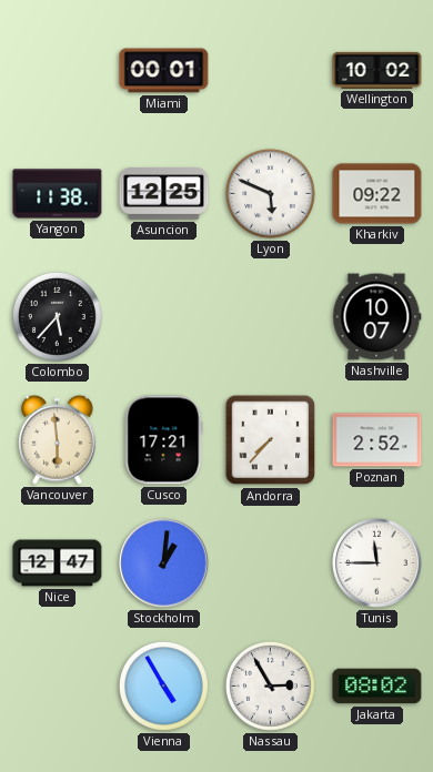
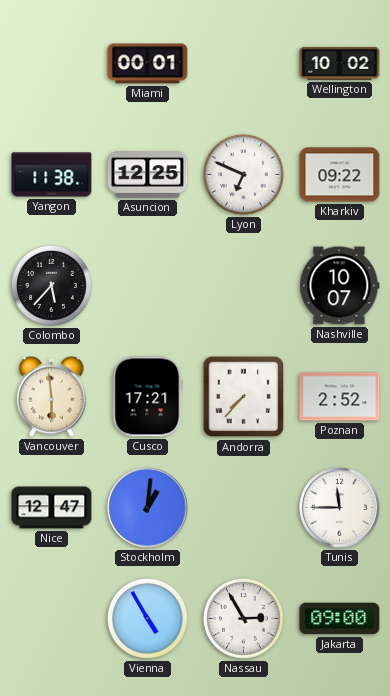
Lyon: 5:49 -> 6:49
Jakarta: 08:02 -> 09:00
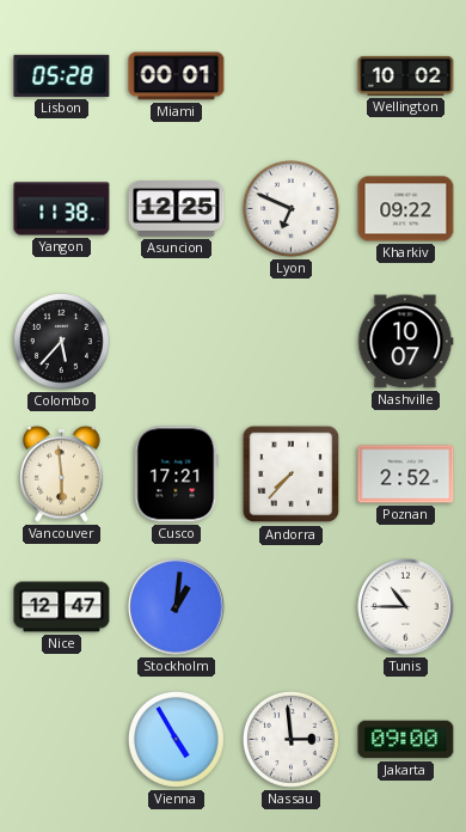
Lisbon: none -> 05:28
Tunis: 11:45 -> 10:45
Nassau: 2:55 -> 2:59
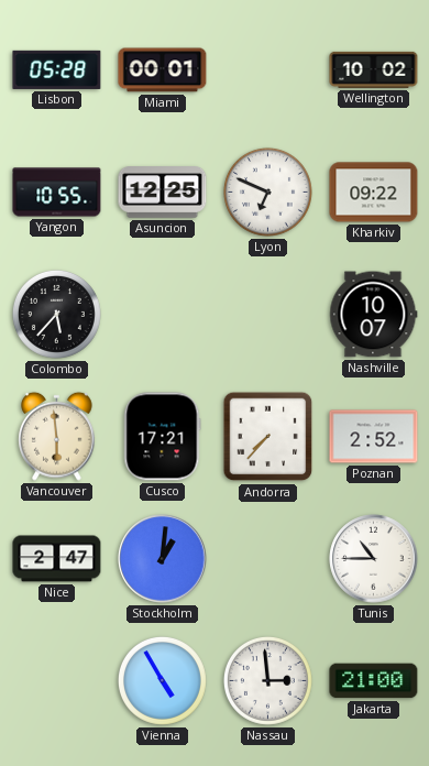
Yangon: 11:38 -> 10:55
Nice: 12:47 -> 2:47
Jakarta: 09:00 -> 21:00
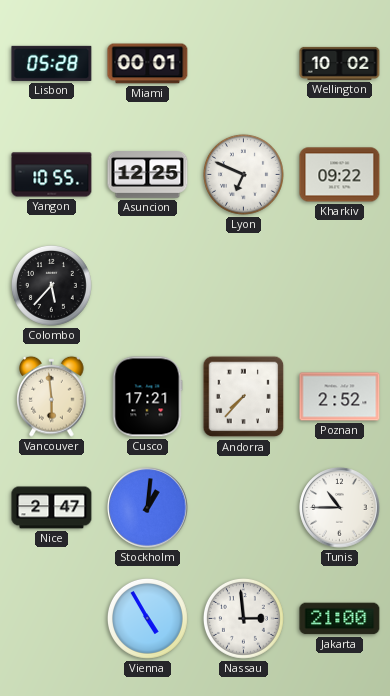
Nashville: 10:07 -> none
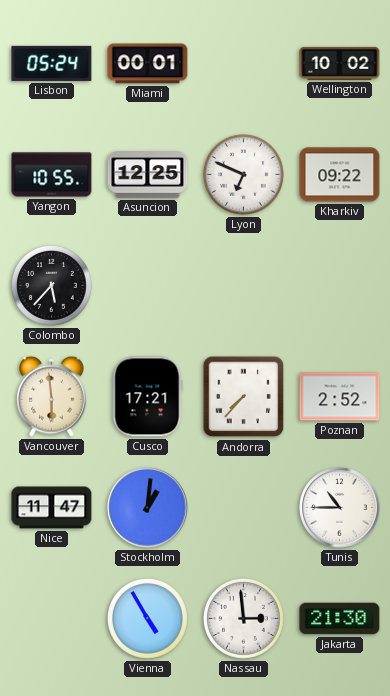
Lisbon: 05:28 -> 05:24
Nice: 2:47 -> 11:47
Jakarta: 21:00 -> 21:30
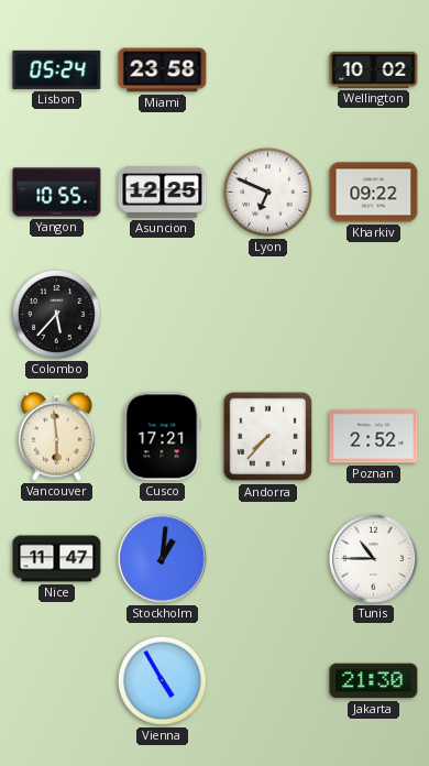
Miami: 00:01 -> 23:58
Nassau: 2:59 -> none
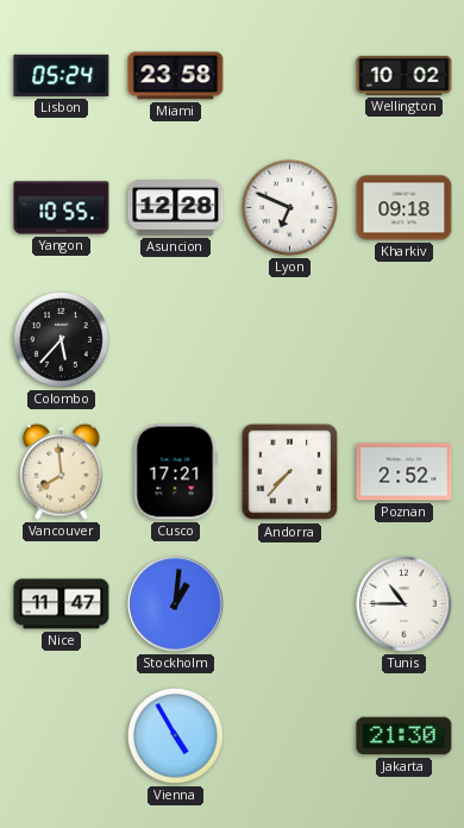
Asuncion: 12:25 -> 12:28
Kharkiv: 09:22 -> 09:18
Vancouver: 5:59 -> 7:59
